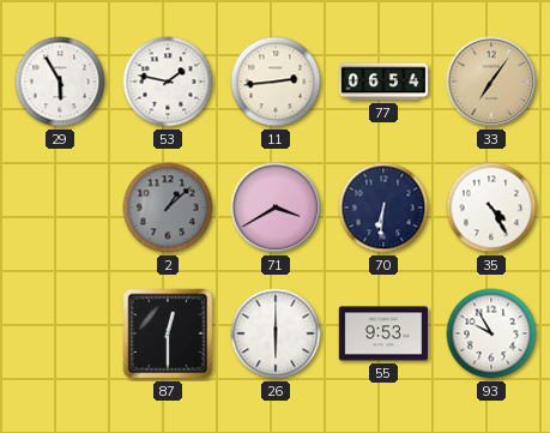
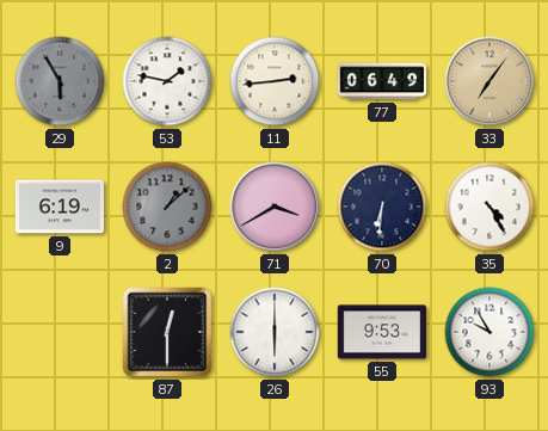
29 dial: white -> grey
77: 06:54 -> 06:49
9: none -> 6:19
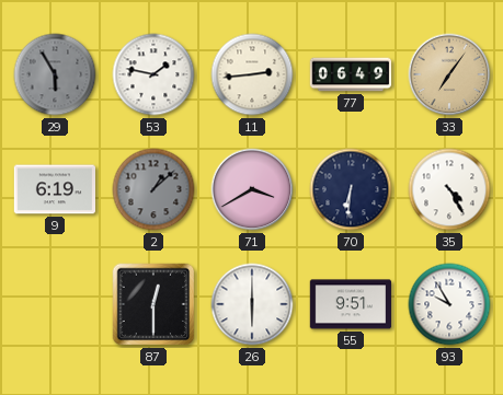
55: 9:53 -> 9:51
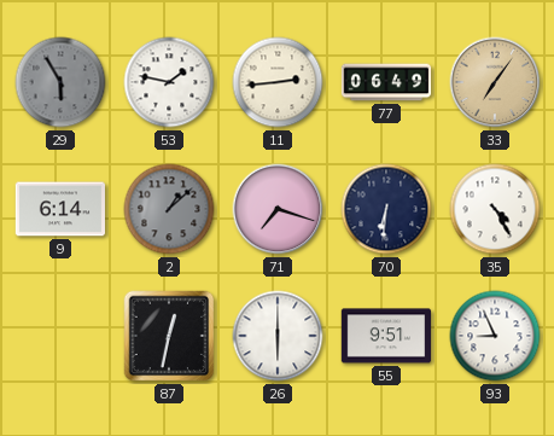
9: 6:19 -> 6:14
71: 3:40 -> 7:18
87: 12:30 -> 12:32
93: 9:55 -> 8:56
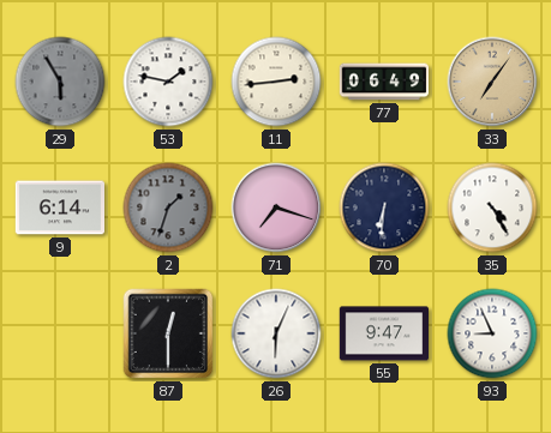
2: 1:08 -> 1:33
87: 12:32 -> 12:30
26: 6:00 -> 6:04
55: 9:51 -> 9:47
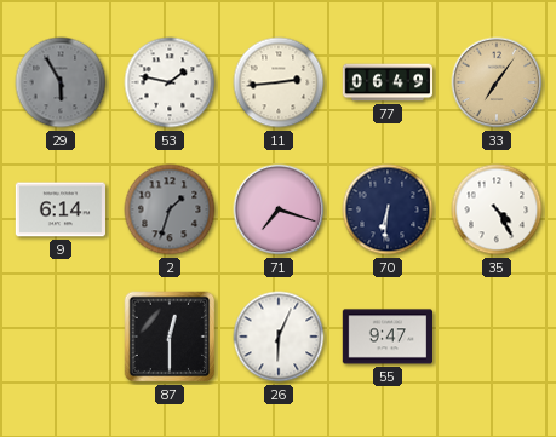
93: 8:56 -> none
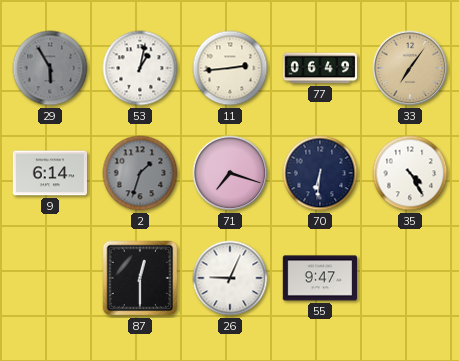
53: 1:47 -> 1:02
26: 6:04 -> 9:04
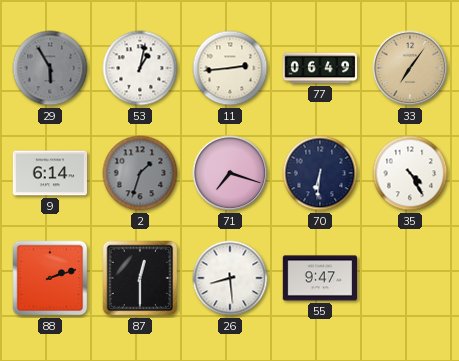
88: none -> 2:12
26: 9:04 -> 8:29
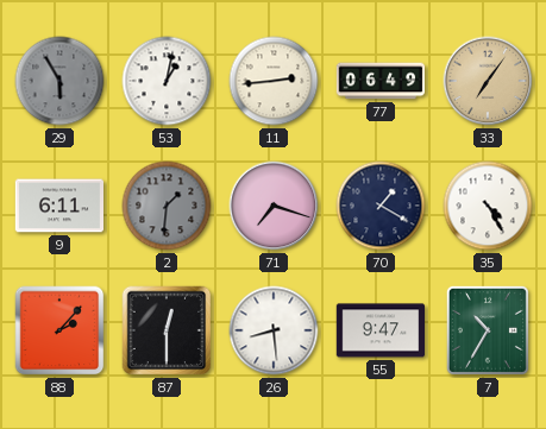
9: 6:14 -> 6:11
2: 1:33 -> 1:31
70: 6:31 -> 1:20
88: 2:12 -> 2:07
7: none -> 10:35
